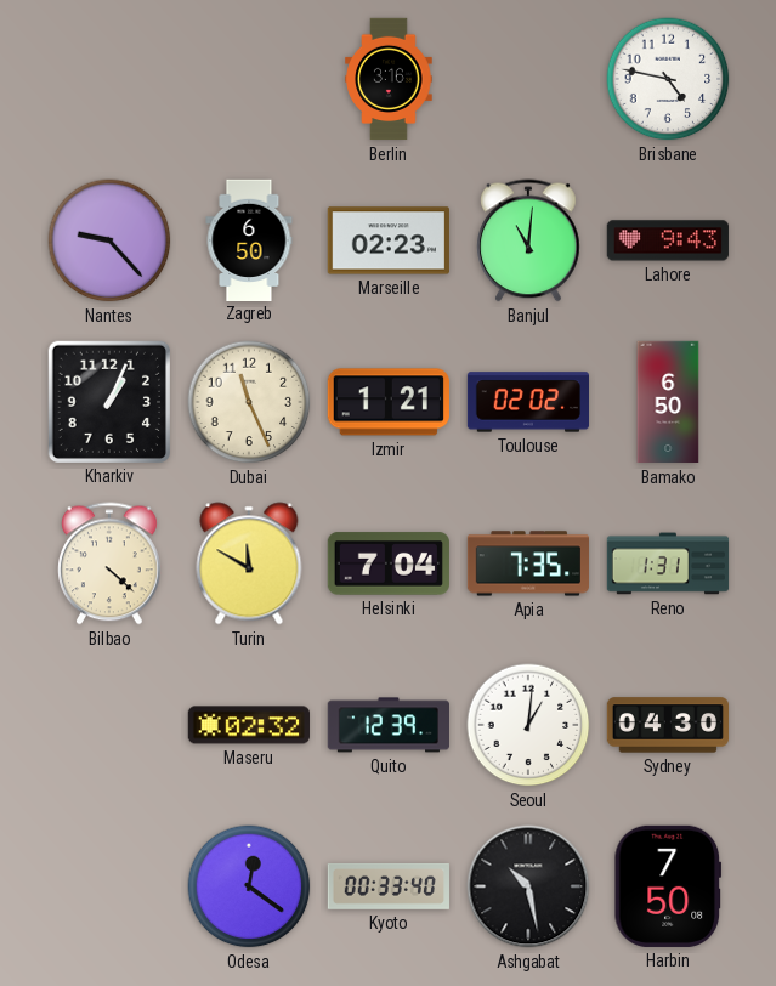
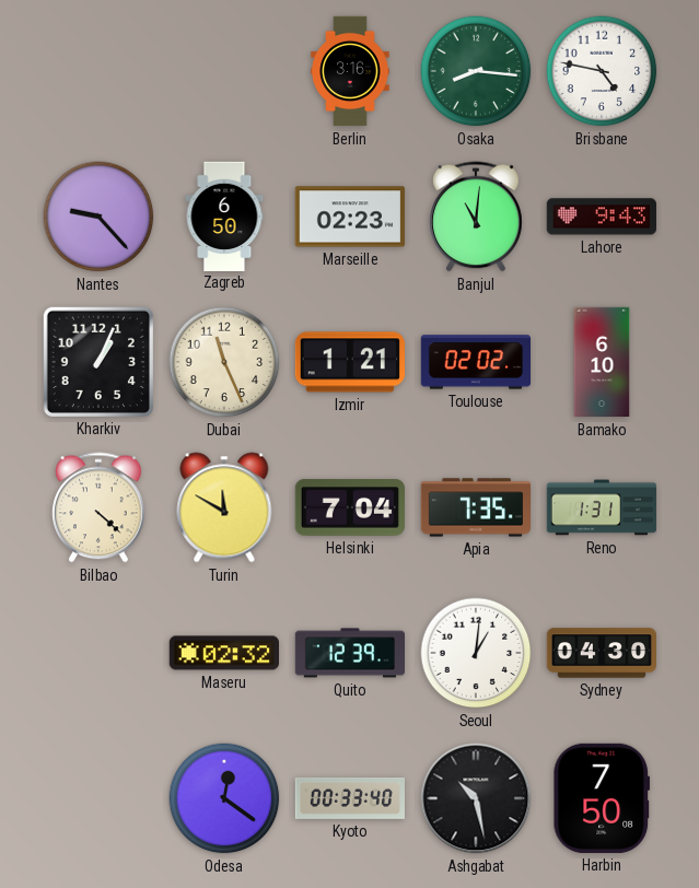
Osaka: none -> 8:16
Bamako: 6:50 -> 6:10
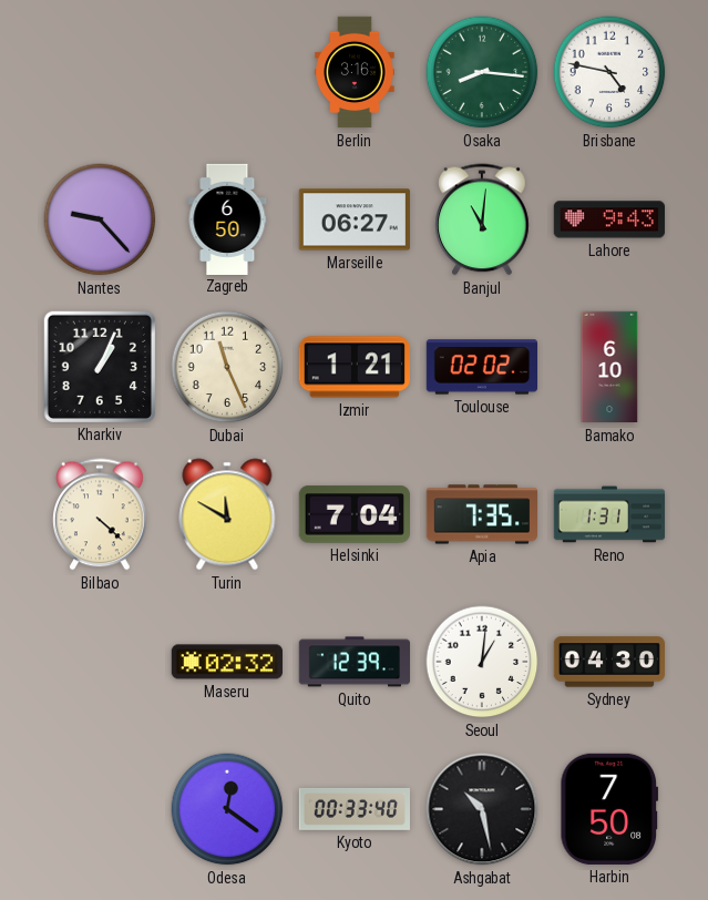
Marseille: 02:23 -> 06:27
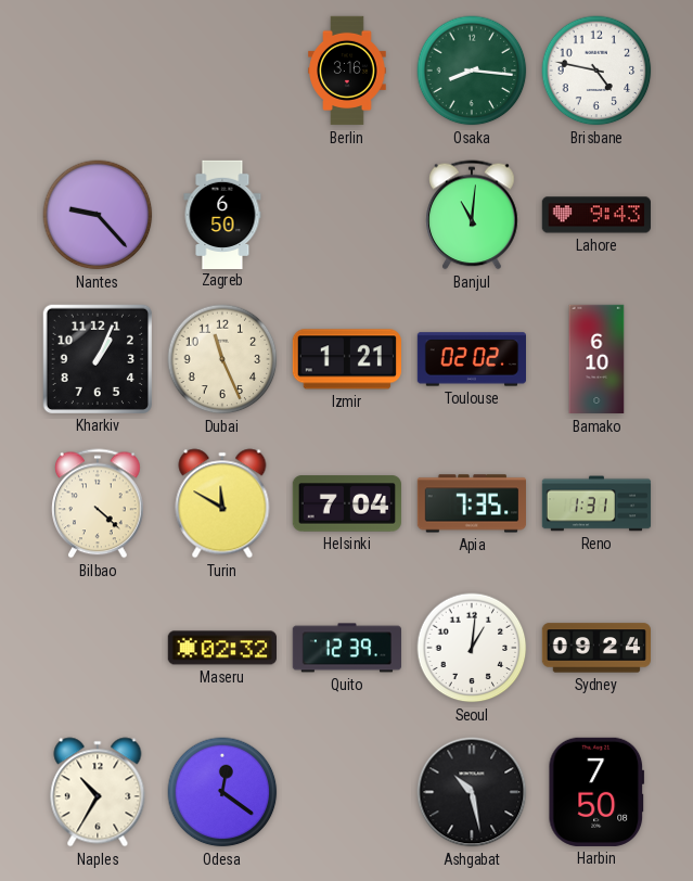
Marseille: 06:27 -> none
Sydney: 04:30 -> 09:24
Naples: none -> 10:35
Kyoto: 00:33 -> none
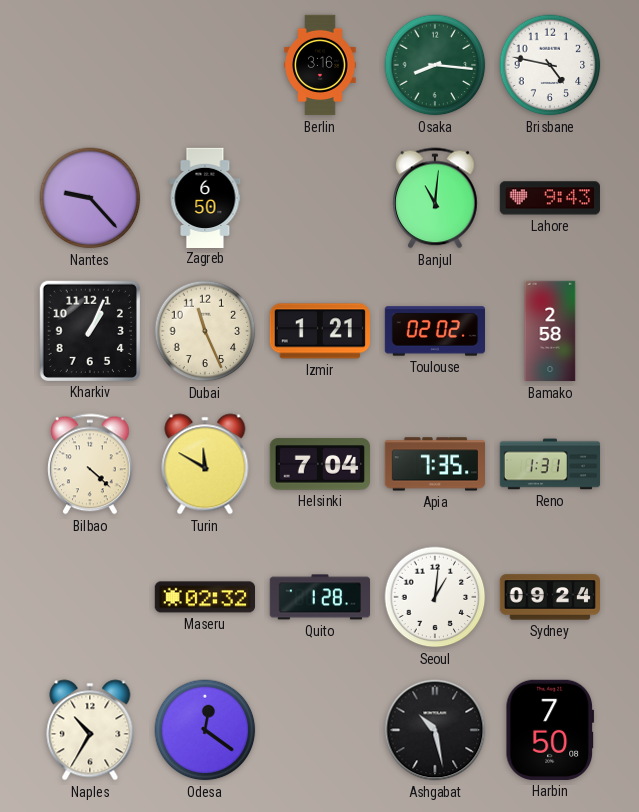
Bamako: 6:10 -> 2:58
Quito: 12:39 -> 1:28
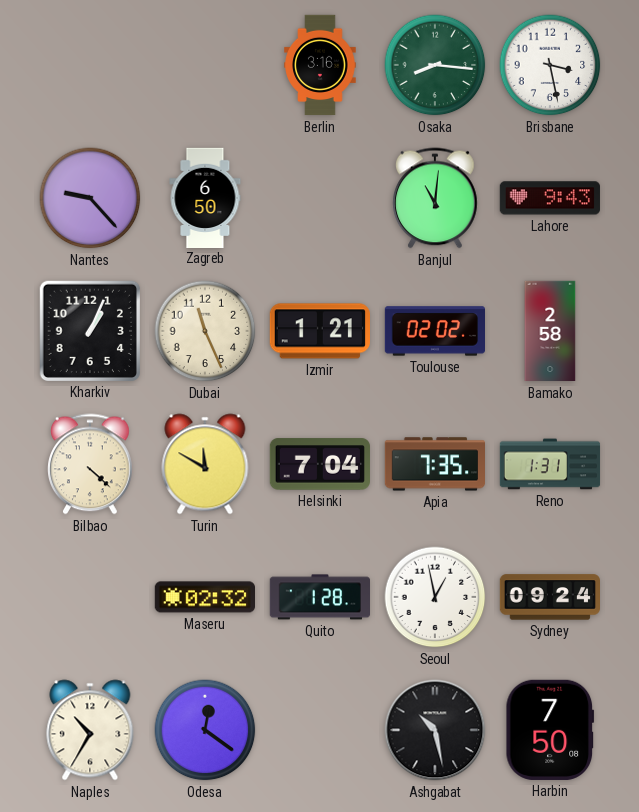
Brisbane: 4:47 -> 3:28
Seoul: 1:01 -> 12:58
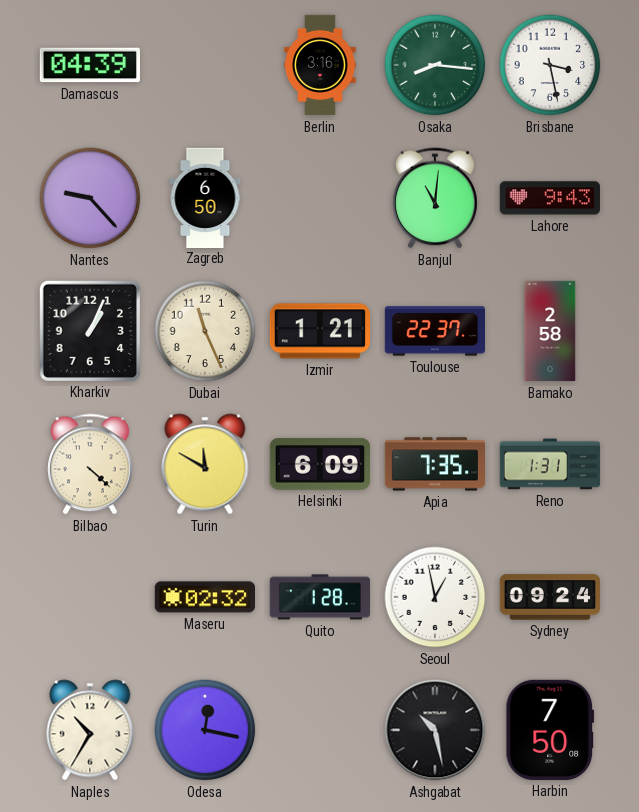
Damascus: none -> 04:39
Toulouse: 02:02 -> 22:37
Helsinki: 7:04 -> 6:09
Odesa: 12:21 -> 12:17
